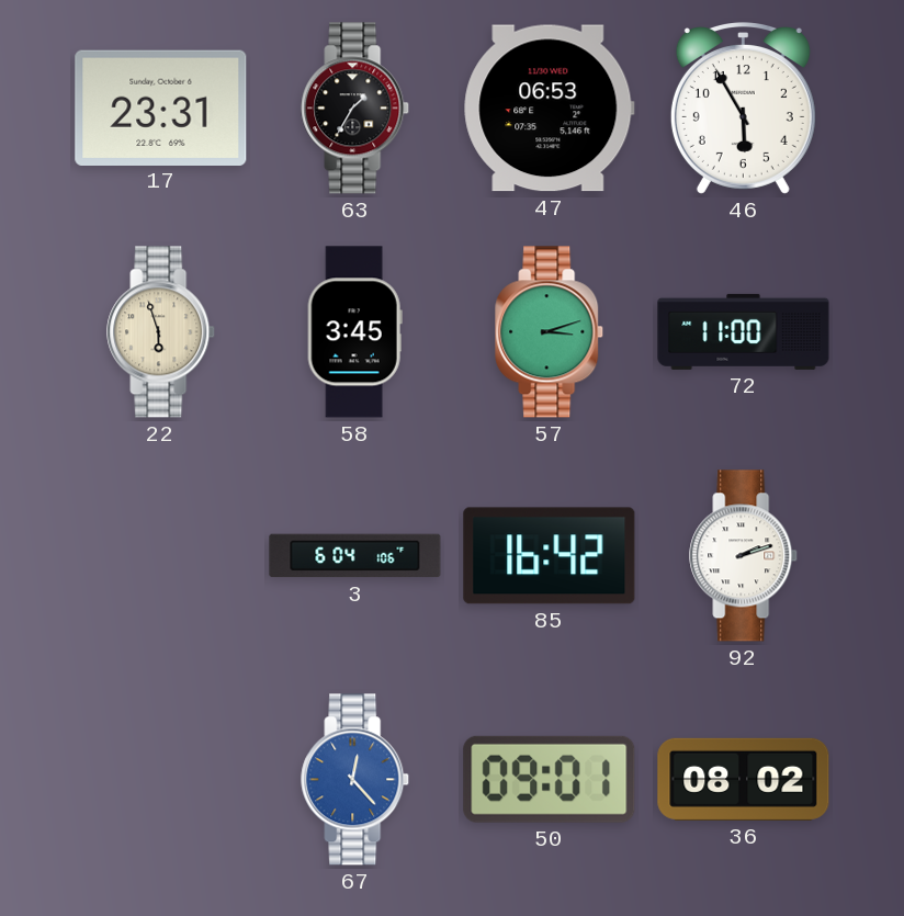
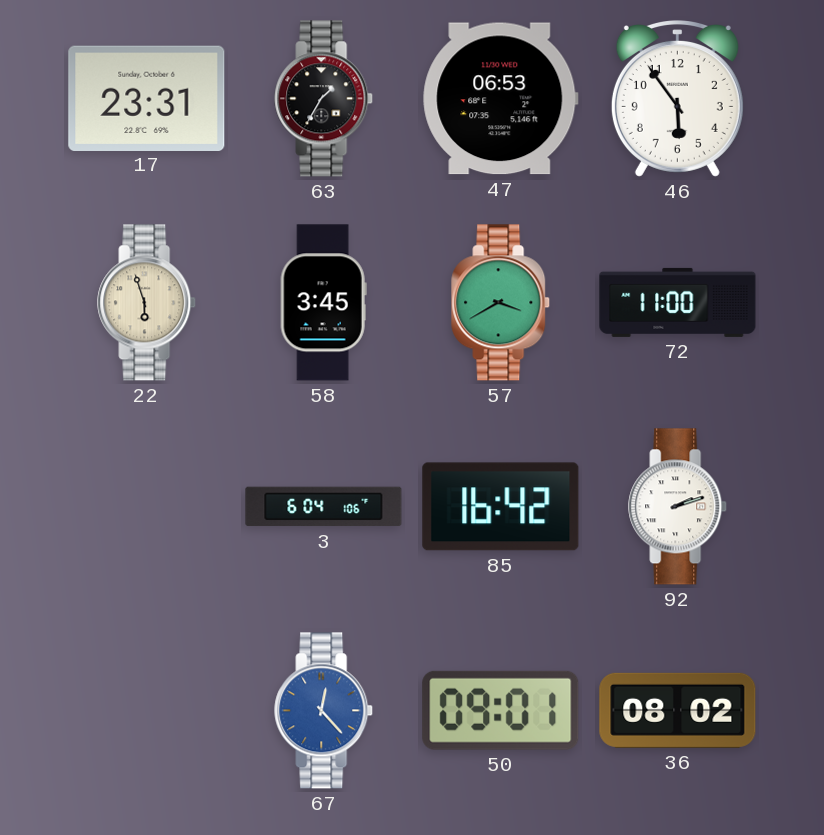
46: 5:55 -> 5:54
57: 3:12 -> 3:40
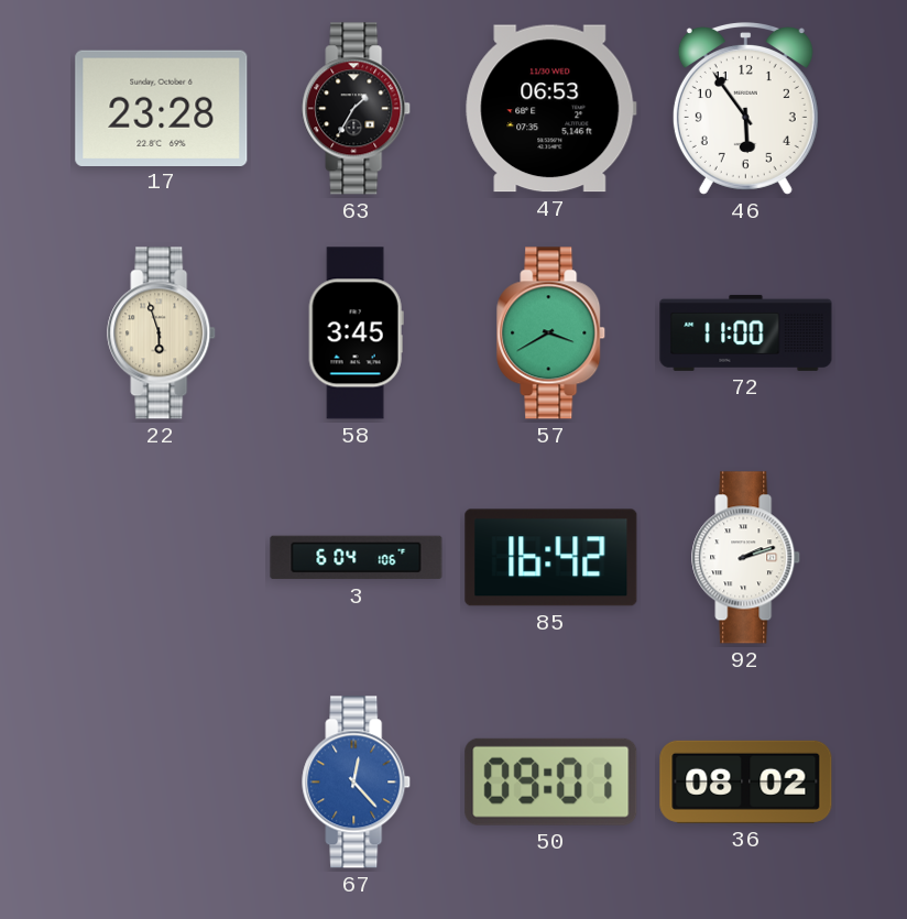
17: 23:31 -> 23:28
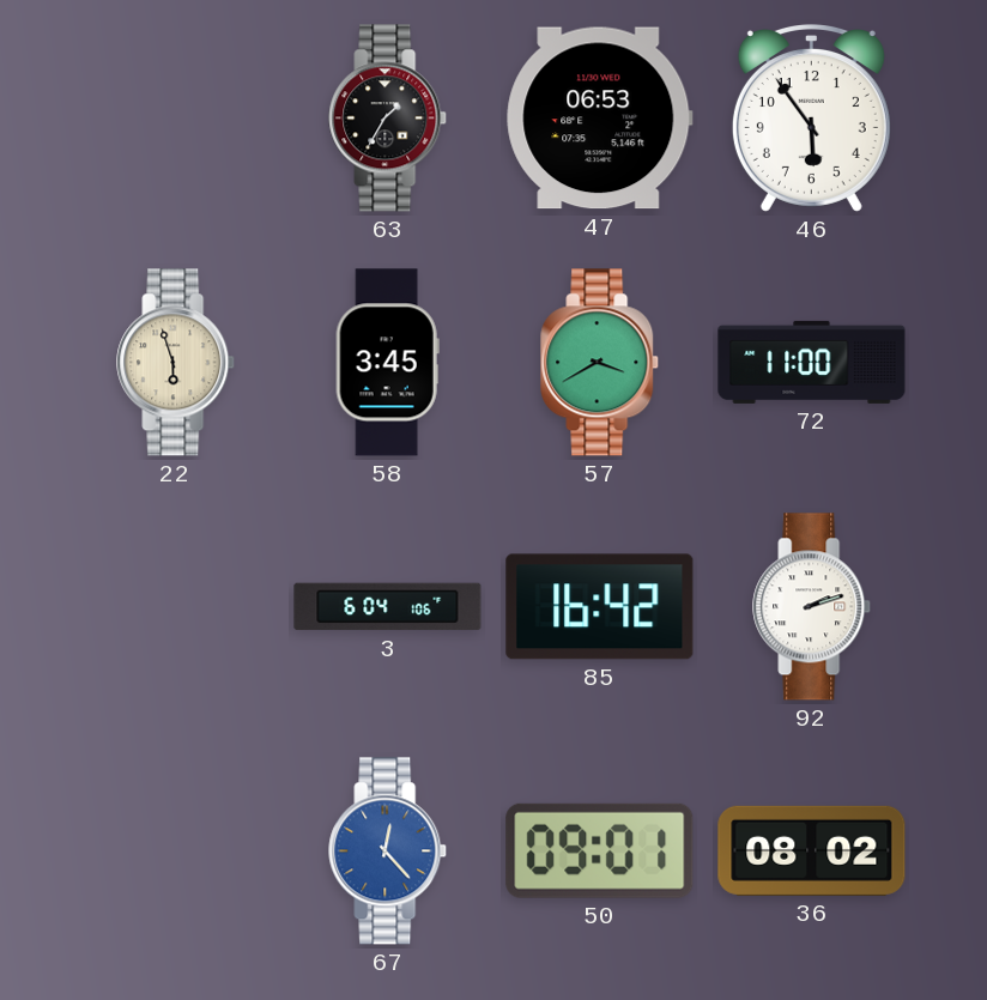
17: 23:28 -> none
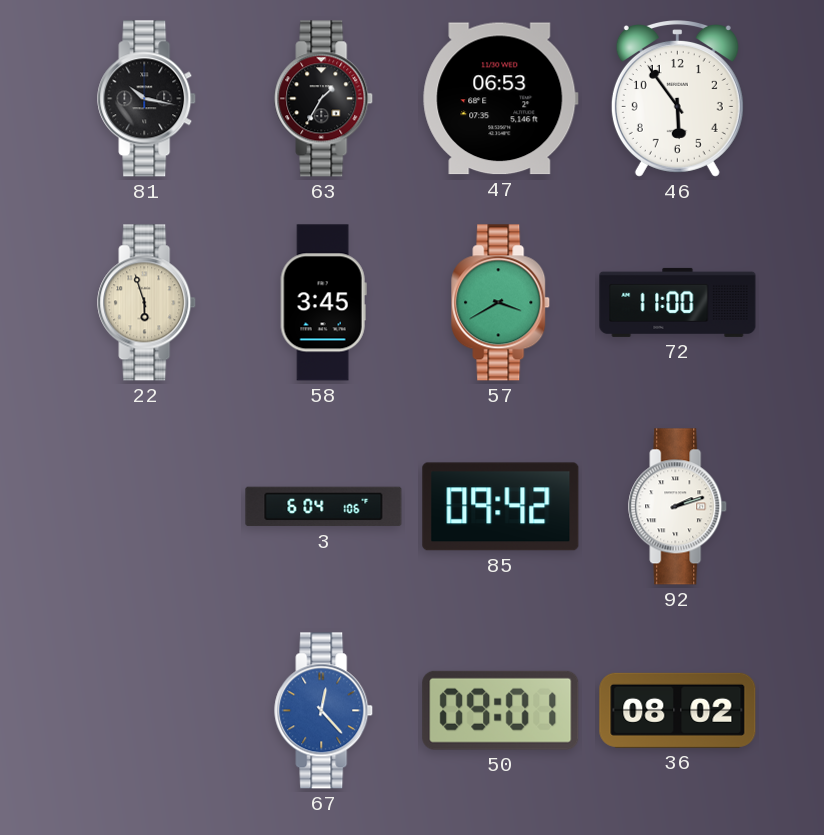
81: none -> 10:17
85: 16:42 -> 09:42
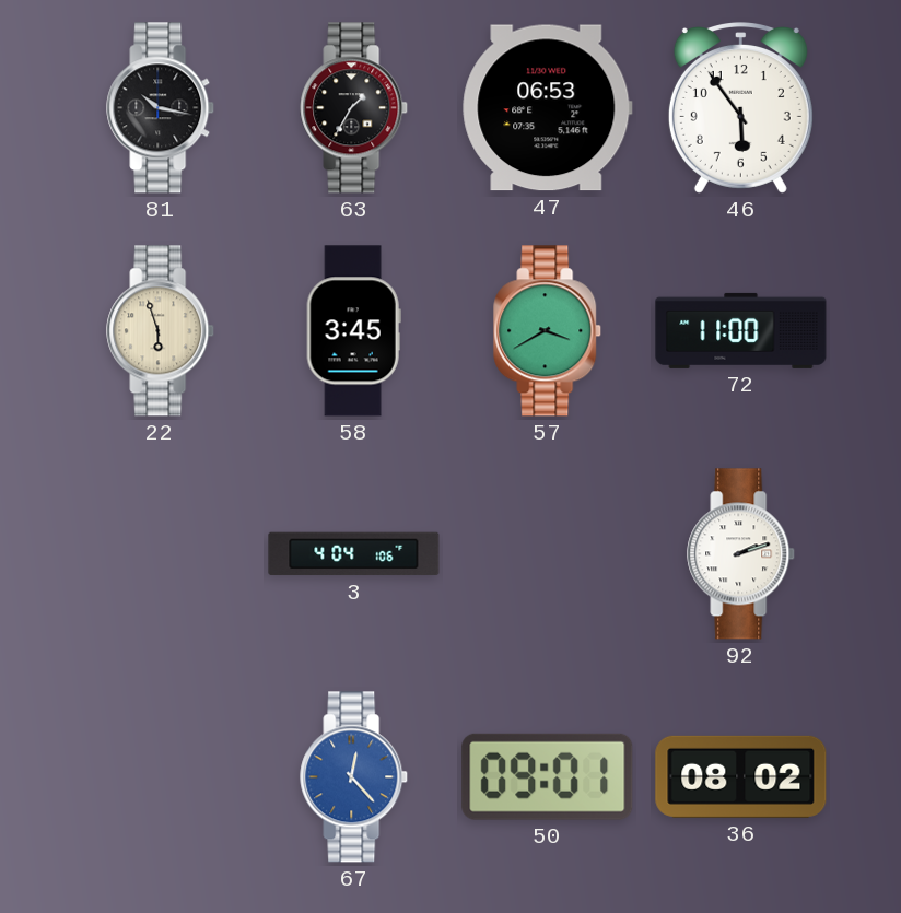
3: 6:04 -> 4:04
85: 09:42 -> none
